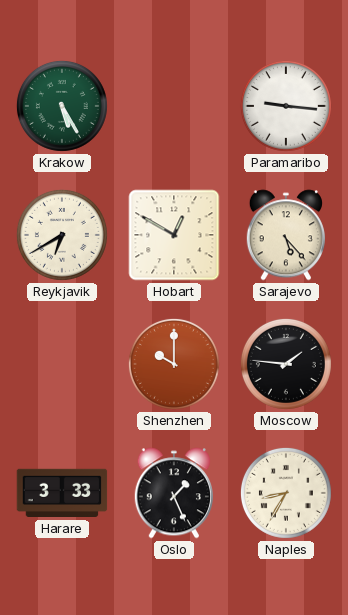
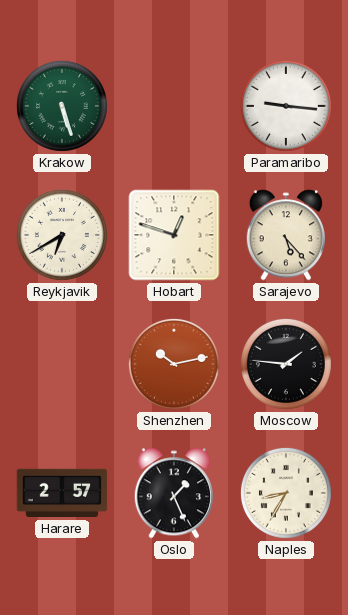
Krakow: 5:25 -> 5:27
Hobart: 12:50 -> 12:48
Shenzhen: 10:00 -> 10:13
Harare: 3:33 -> 2:57
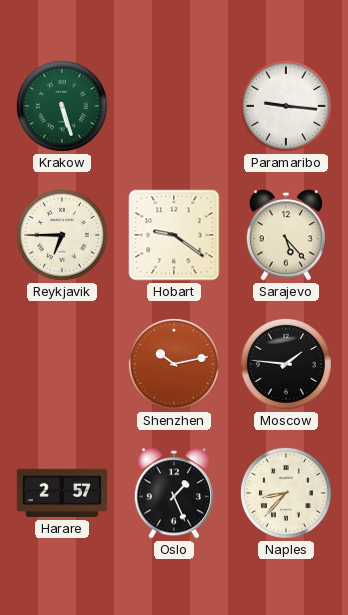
Reykjavik: 6:40 -> 6:45
Hobart: 12:48 -> 9:21
Naples: 8:35 -> 8:37
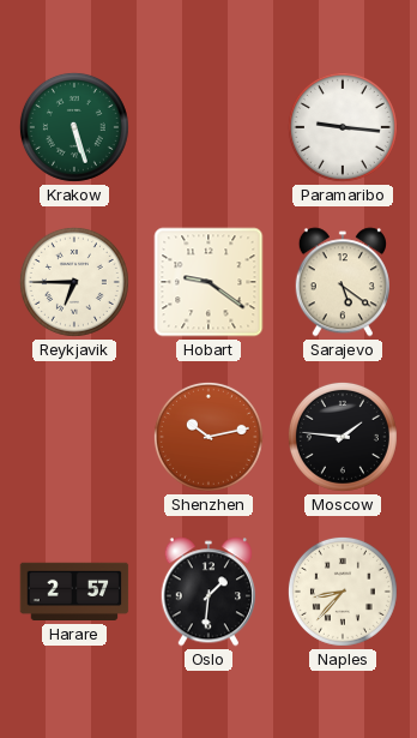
Sarajevo: 5:23 -> 5:21
Oslo: 1:26 -> 1:31
